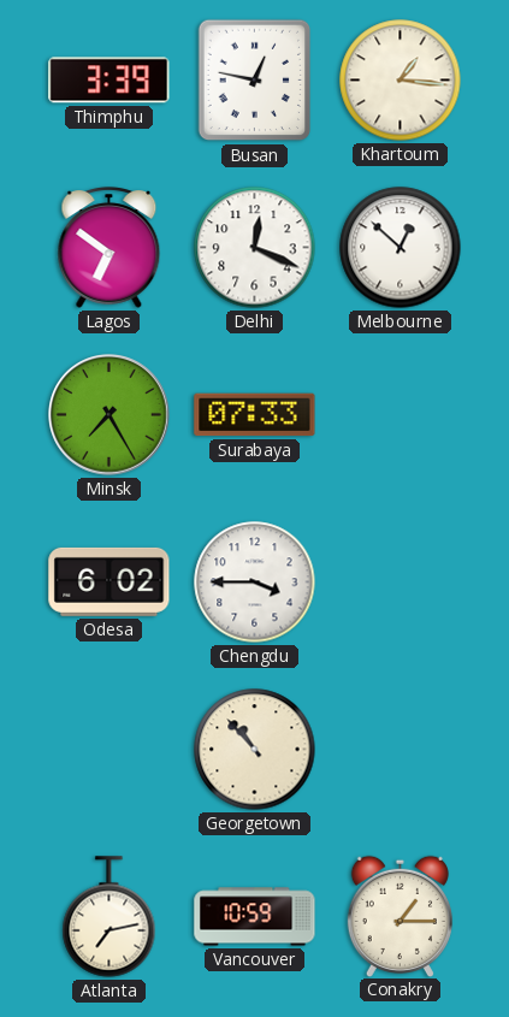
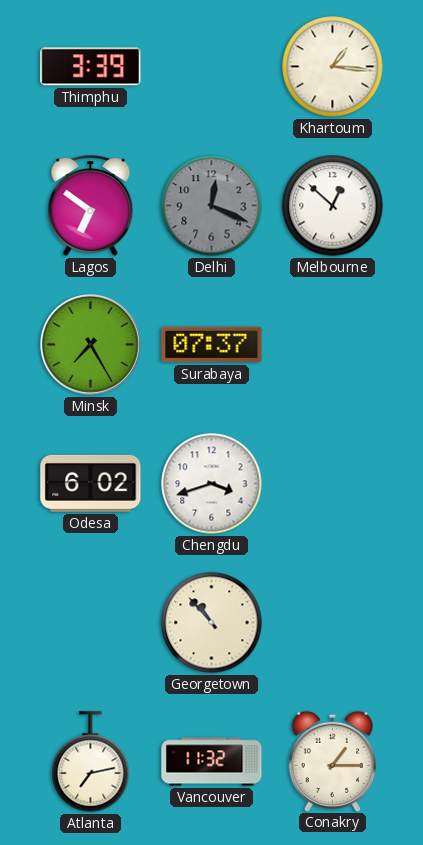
Busan: 12:47 -> none
Delhi dial: white -> grey
Surabaya: 07:33 -> 07:37
Chengdu: 3:45 -> 3:42
Vancouver: 10:59 -> 11:32
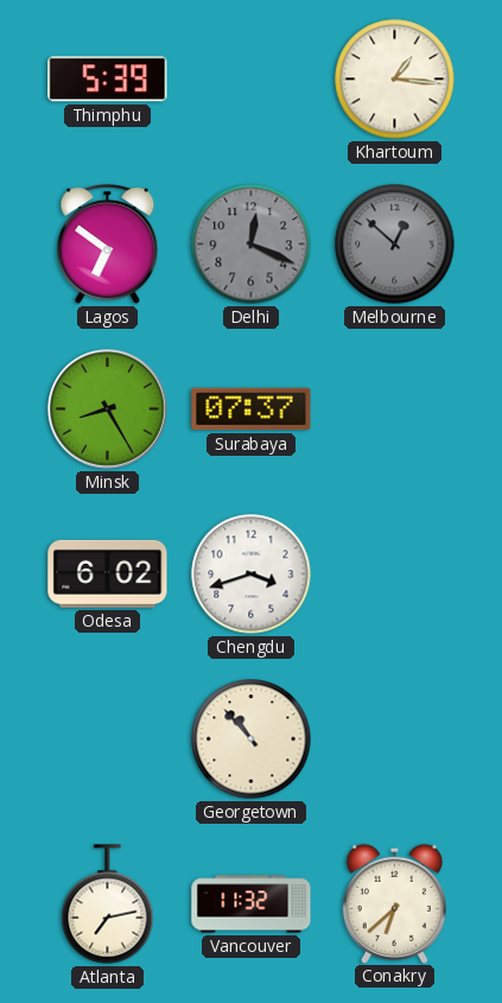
Thimphu: 3:39 -> 5:39
Melbourne dial: white -> grey
Minsk: 7:25 -> 8:25
Conakry: 1:15 -> 6:38
